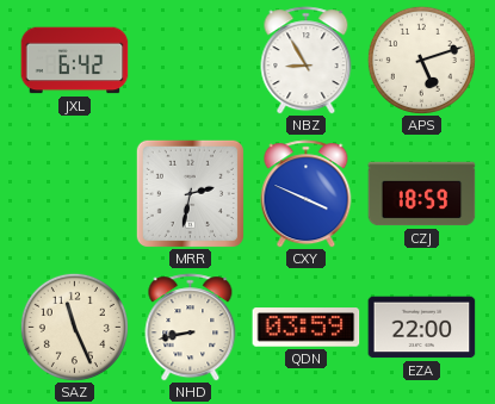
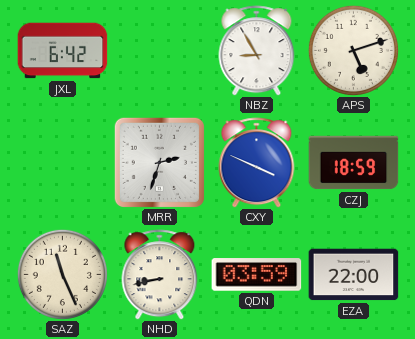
MRR: 2:32 -> 2:33
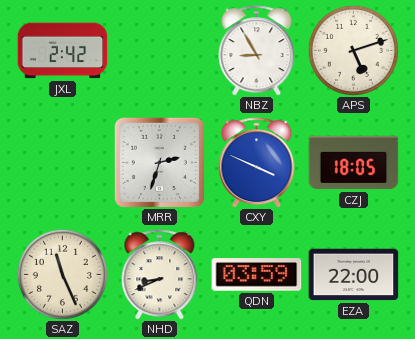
JXL: 6:42 -> 2:42
CZJ: 18:59 -> 18:05
NHD: 8:43 -> 8:41
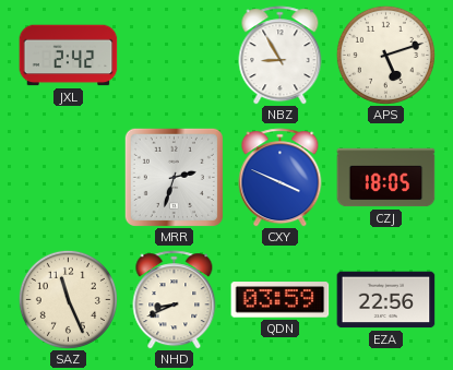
EZA: 22:00 -> 22:56
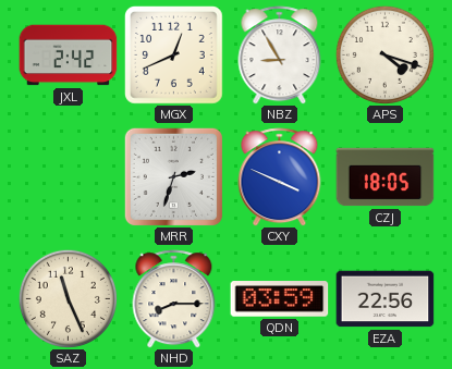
MGX: none -> 12:41
APS: 5:12 -> 4:18
NHD: 8:41 -> 8:15
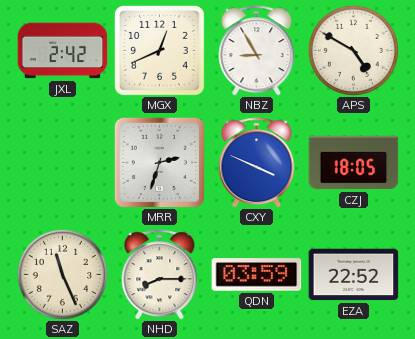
APS: 4:18 -> 4:50
EZA: 22:56 -> 22:52
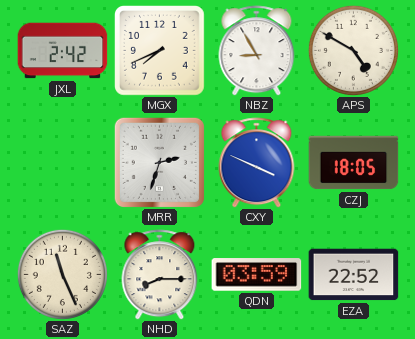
MGX: 12:41 -> 7:41
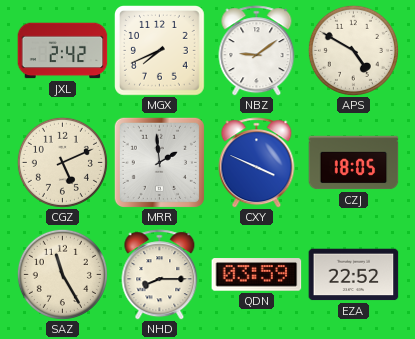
NBZ: 8:55 -> 9:09
CGZ: none -> 5:11
MRR: 2:33 -> 1:59
SAZ: 11:26 -> 11:25
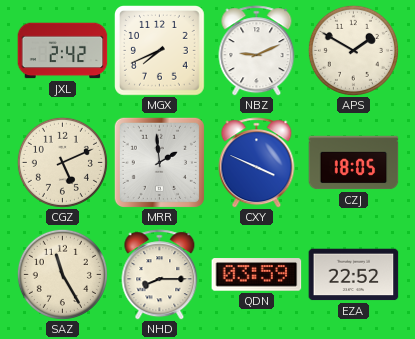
NBZ: 9:09 -> 9:11
APS: 4:50 -> 1:50
